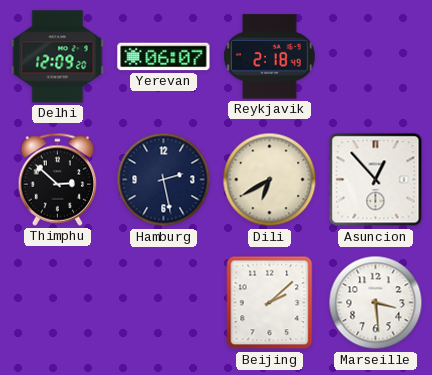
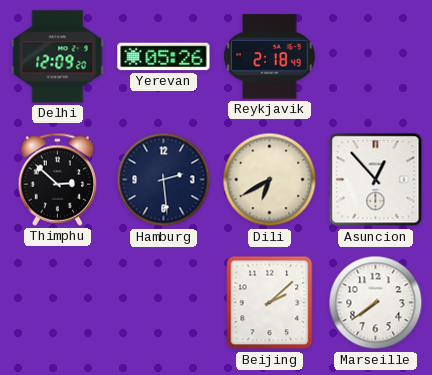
Yerevan: 06:07 -> 05:26
Hamburg: 2:28 -> 2:29
Marseille: 3:29 -> 7:39
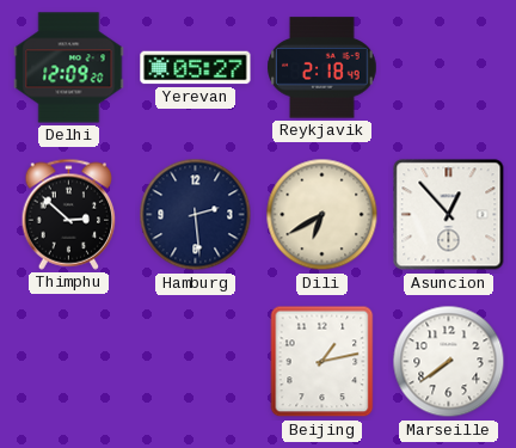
Yerevan: 05:26 -> 05:27
Beijing: 2:08 -> 1:13
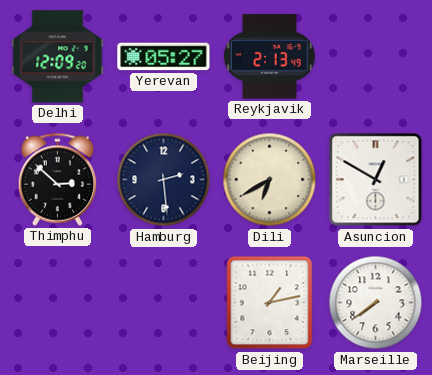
Reykjavik: 2:18 -> 2:13
Asuncion: 12:53 -> 12:50
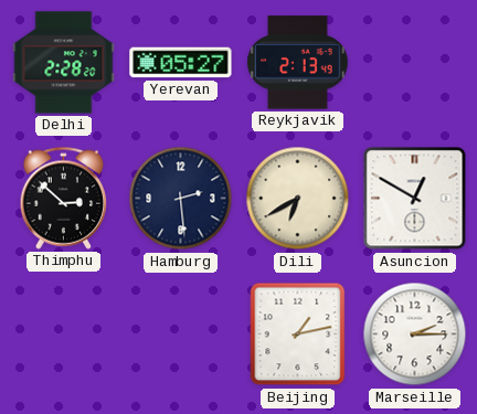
Delhi: 12:09 -> 2:28
Marseille: 7:39 -> 2:15
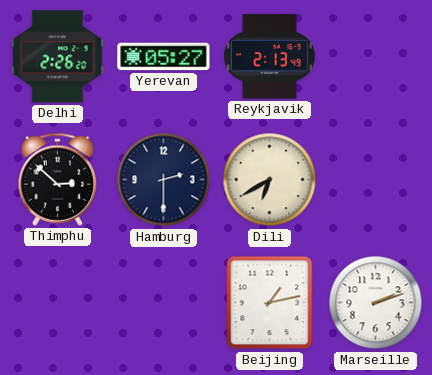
Delhi: 2:28 -> 2:26
Hamburg: 2:29 -> 2:30
Asuncion: 12:50 -> none
Marseille: 2:15 -> 2:12
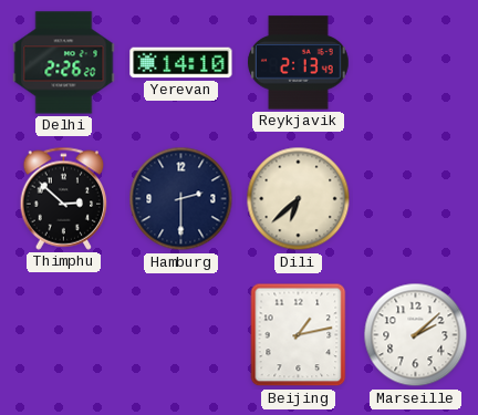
Yerevan: 05:27 -> 14:10
Dili: 6:40 -> 6:38
Marseille: 2:12 -> 2:08
